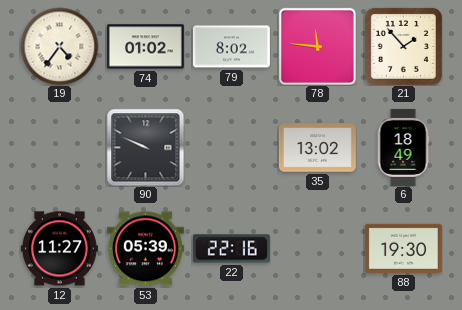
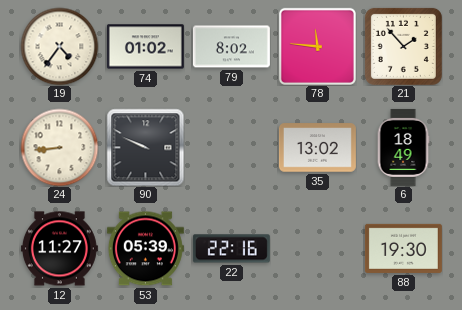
24: none -> 8:44
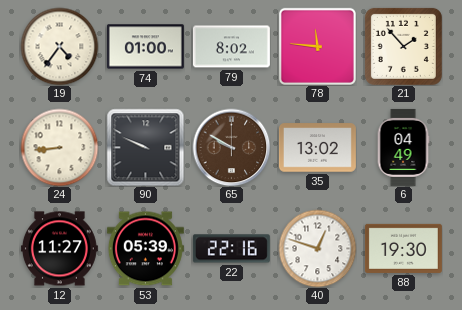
74: 01:02 -> 01:00
65: none -> 9:50
6: 18:49 -> 04:49
40: none -> 12:48
